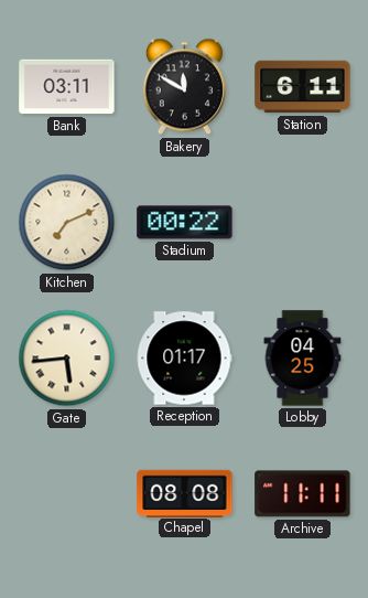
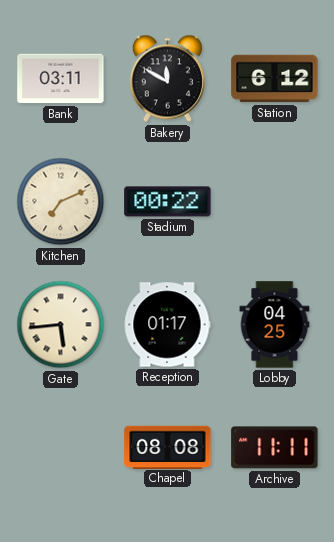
Station: 6:11 -> 6:12
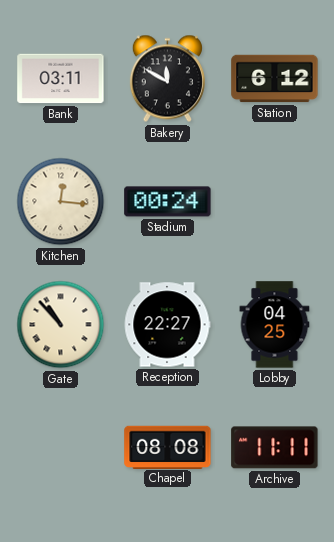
Kitchen: 7:11 -> 12:16
Stadium: 00:22 -> 00:24
Gate: 5:44 -> 10:53
Reception: 01:17 -> 22:27
